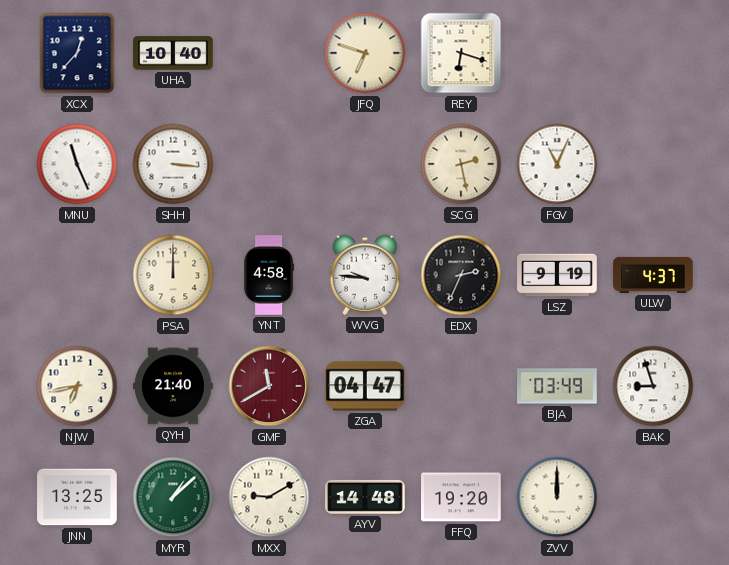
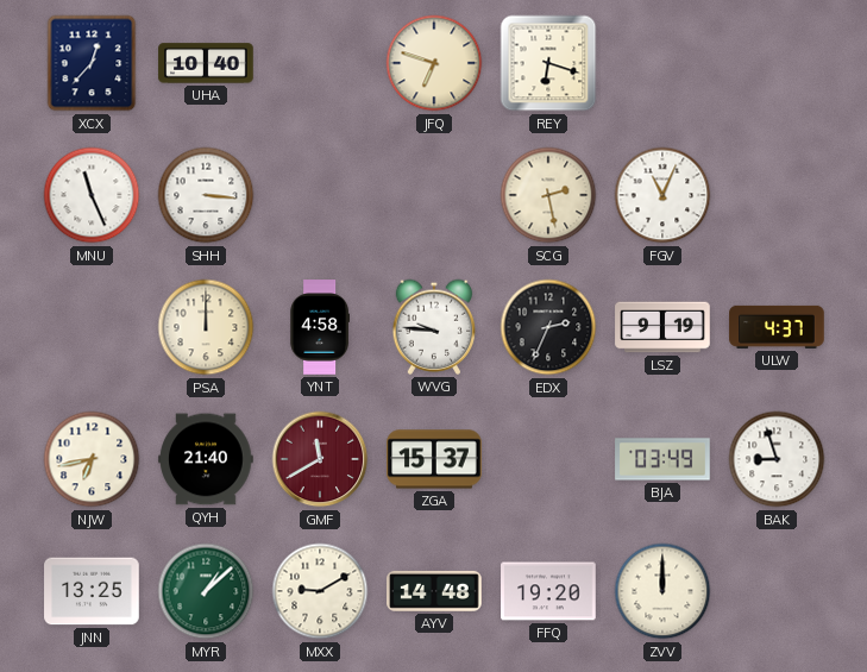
ZGA: 04:47 -> 15:37
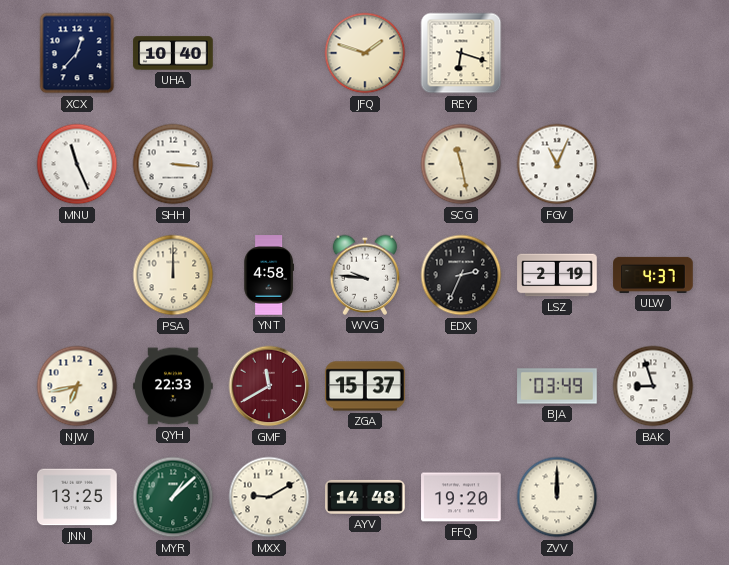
JFQ: 6:48 -> 1:48
SCG: 2:28 -> 11:28
LSZ: 9:19 -> 2:19
QYH: 21:40 -> 22:33
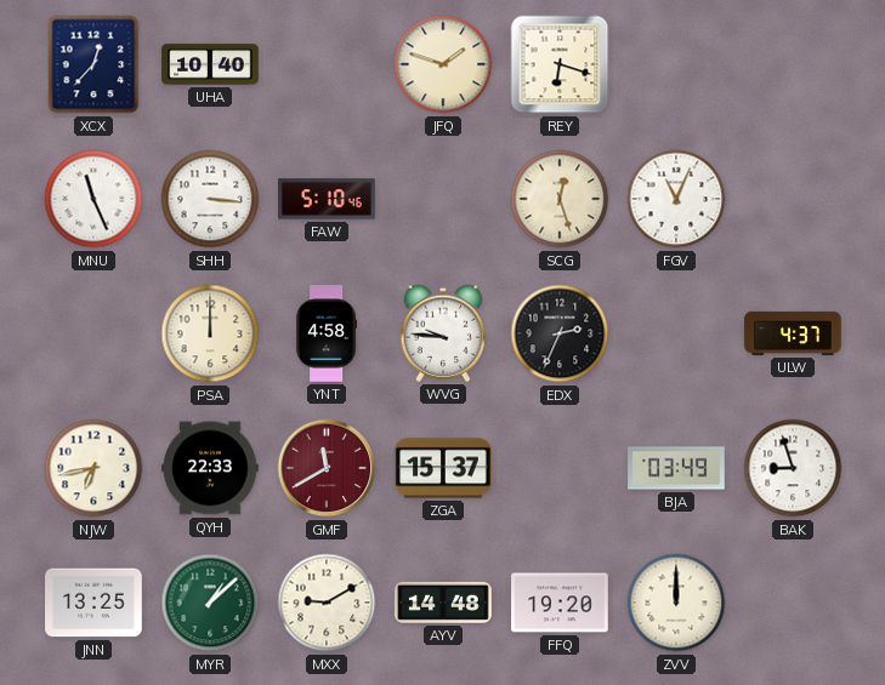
FAW: none -> 5:10
SCG: 11:28 -> 12:27
LSZ: 2:19 -> none
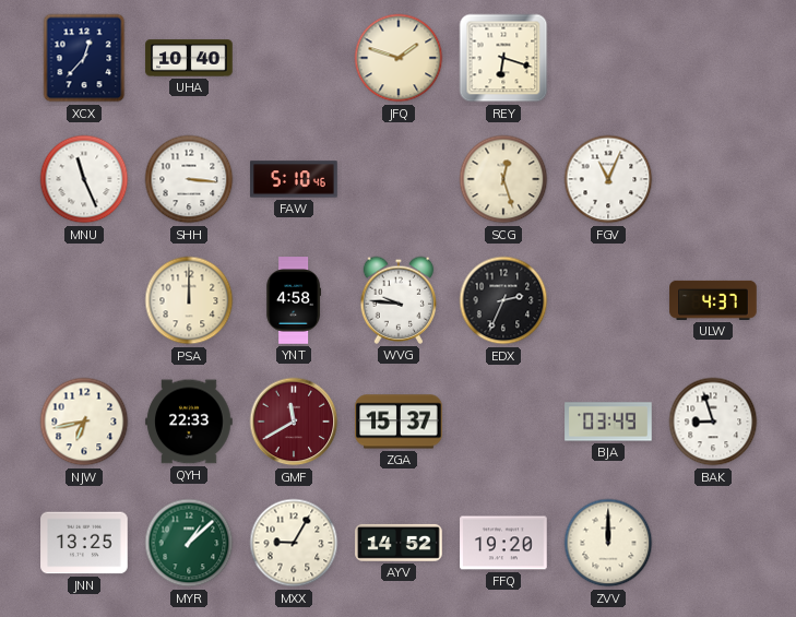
MXX: 9:10 -> 9:05
AYV: 14:48 -> 14:52
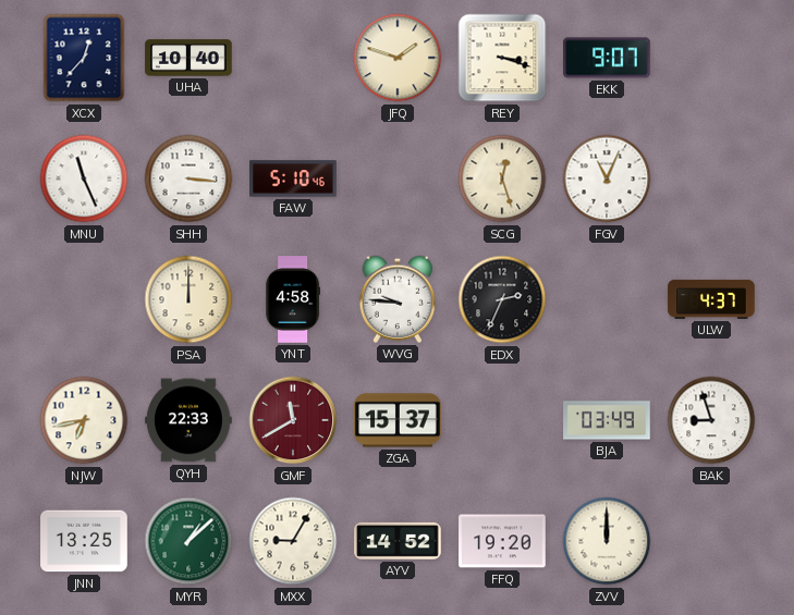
REY: 6:18 -> 3:18
EKK: none -> 9:07
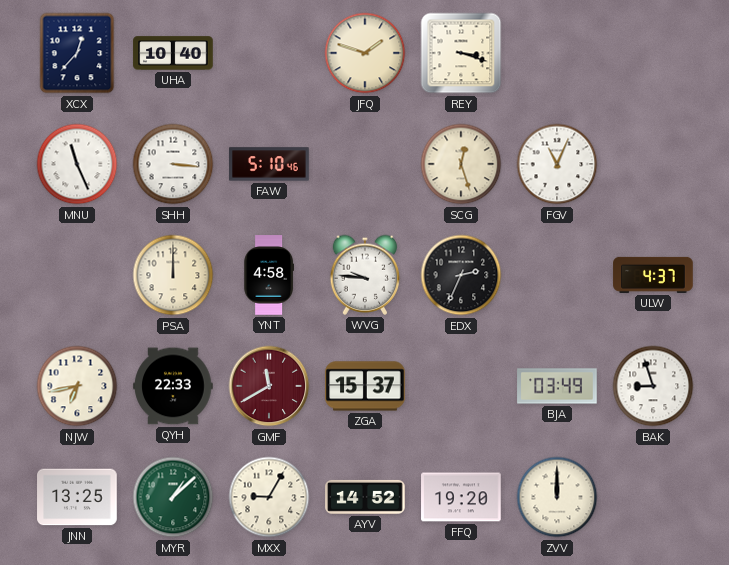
EKK: 9:07 -> none
